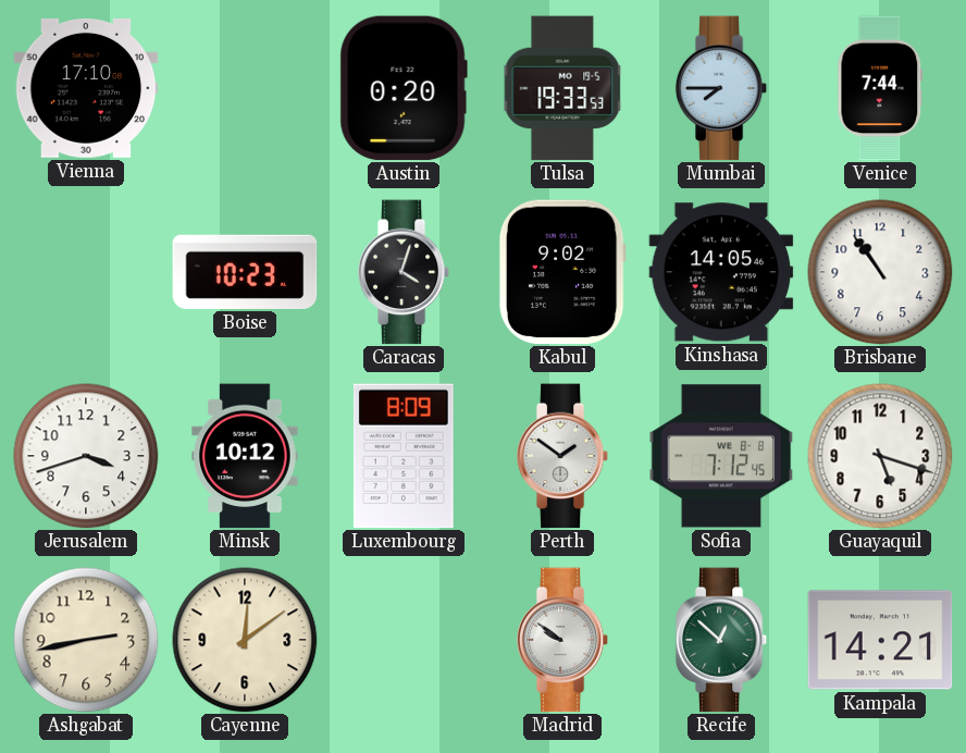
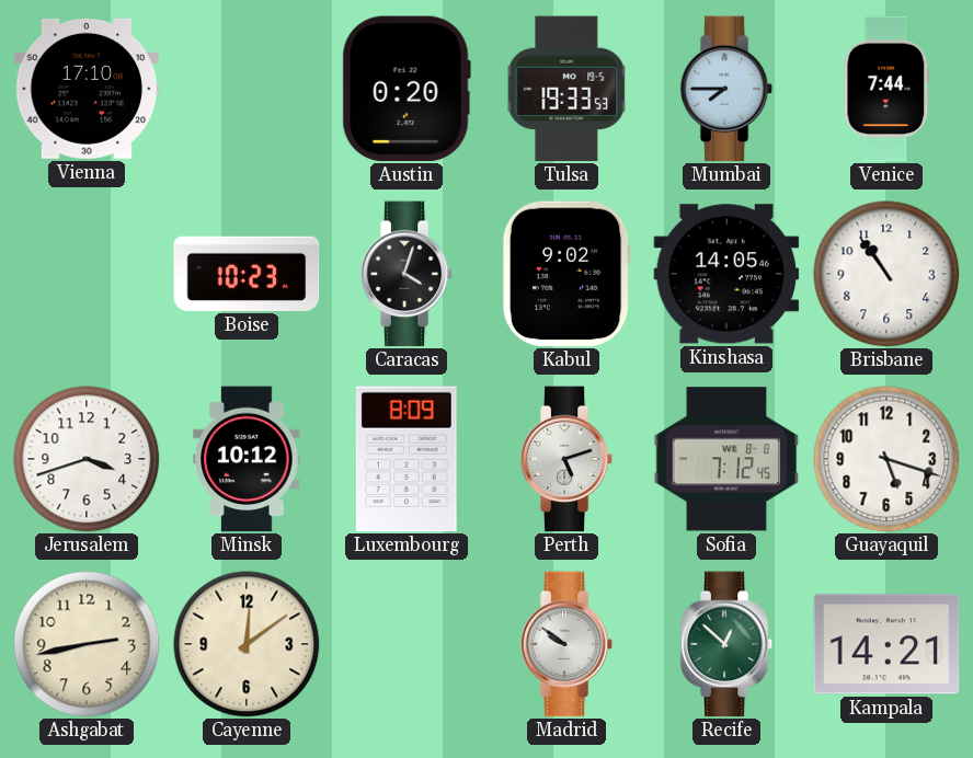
Perth: 1:51 -> 5:12
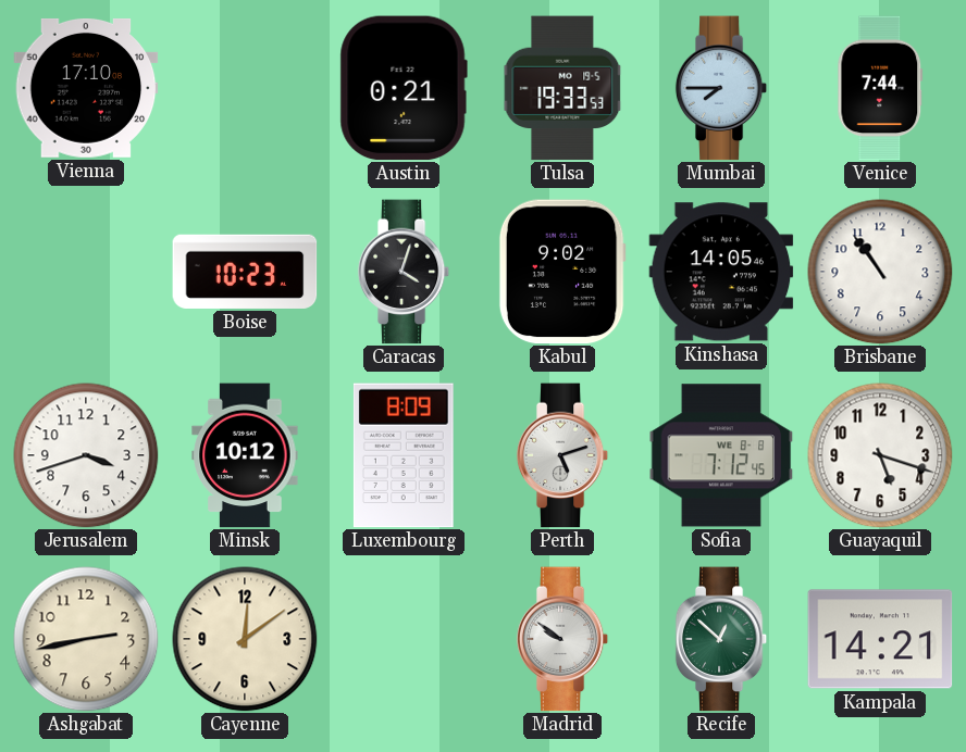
Austin: 0:20 -> 0:21
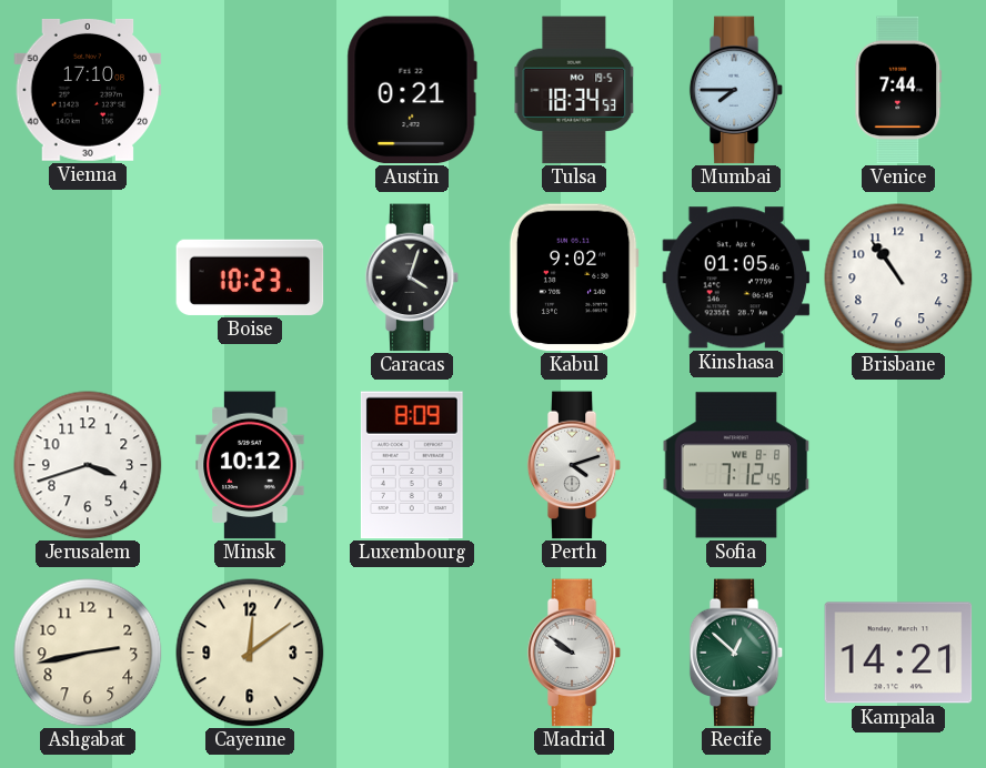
Tulsa: 19:33 -> 18:34
Kinshasa: 14:05 -> 01:05
Perth: 5:12 -> 4:12
Guayaquil: 5:18 -> none
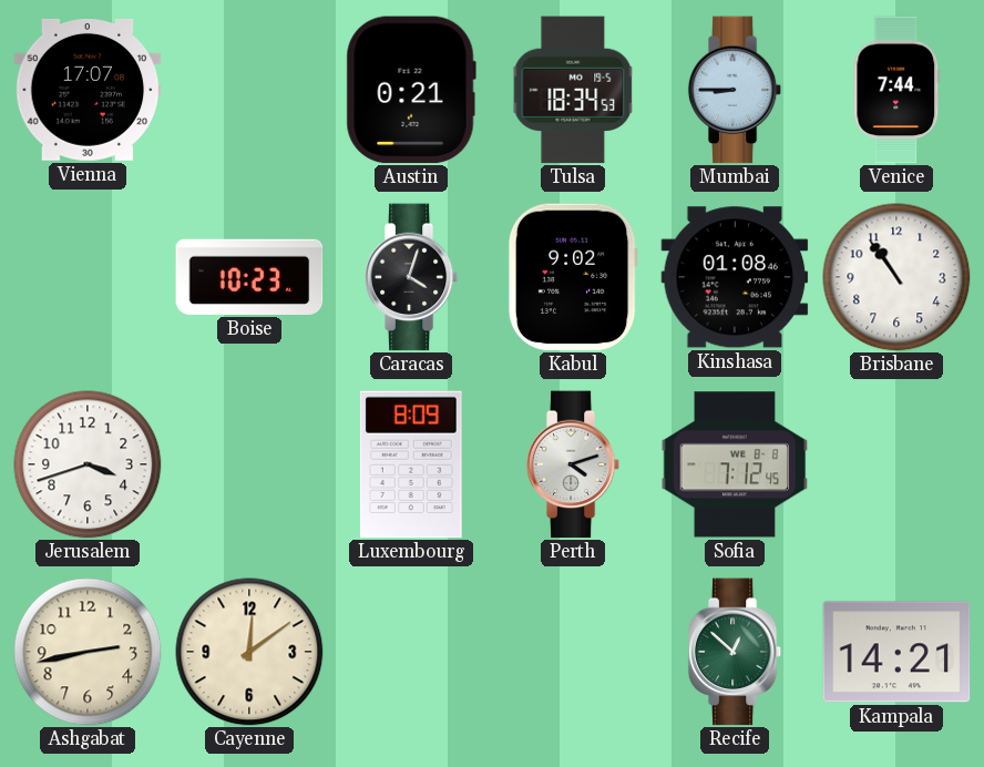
Vienna: 17:10 -> 17:07
Mumbai: 7:45 -> 8:45
Kinshasa: 01:05 -> 01:08
Minsk: 10:12 -> none
Madrid: 9:51 -> none
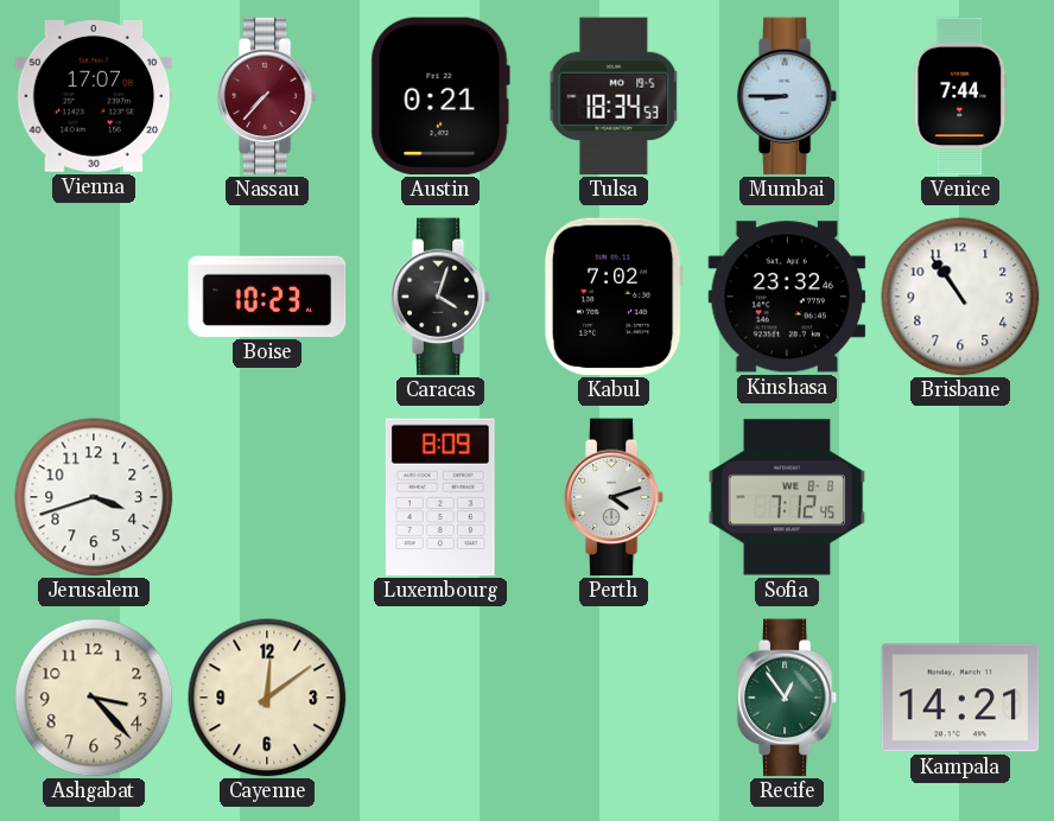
Nassau: none -> 7:37
Kabul: 9:02 -> 7:02
Kinshasa: 01:08 -> 23:32
Ashgabat: 2:43 -> 3:23
Recife: 12:52 -> 12:54
